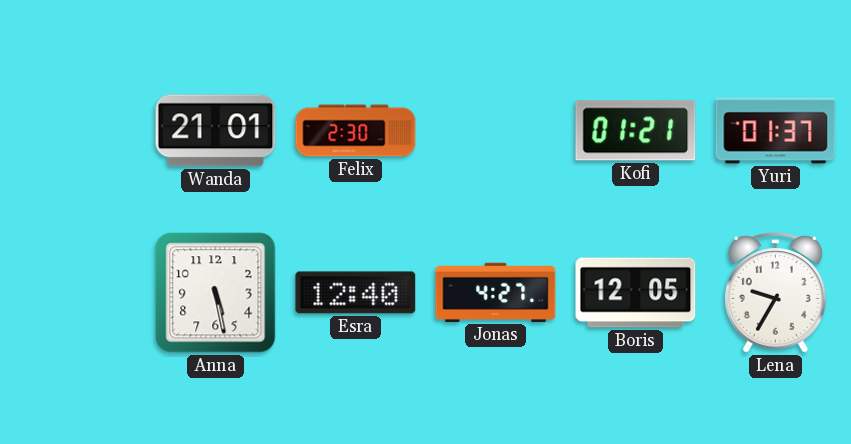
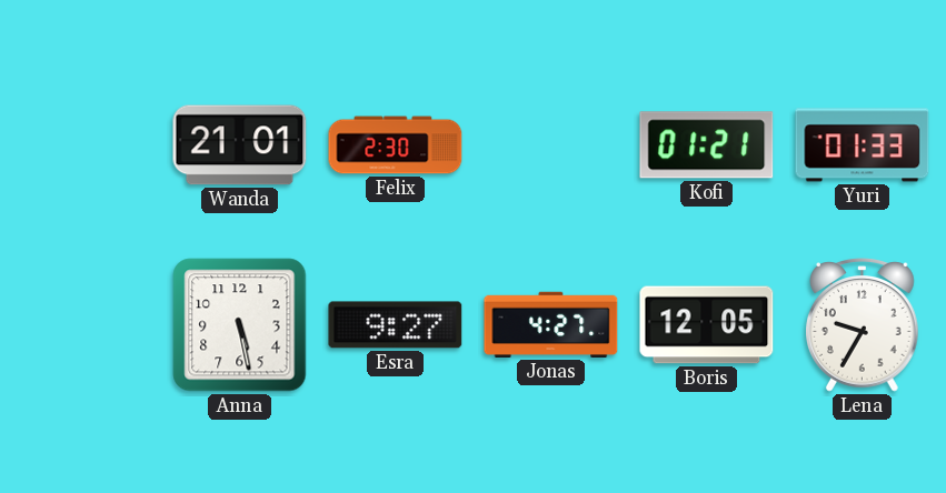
Yuri: 01:37 -> 01:33
Esra: 12:40 -> 9:27
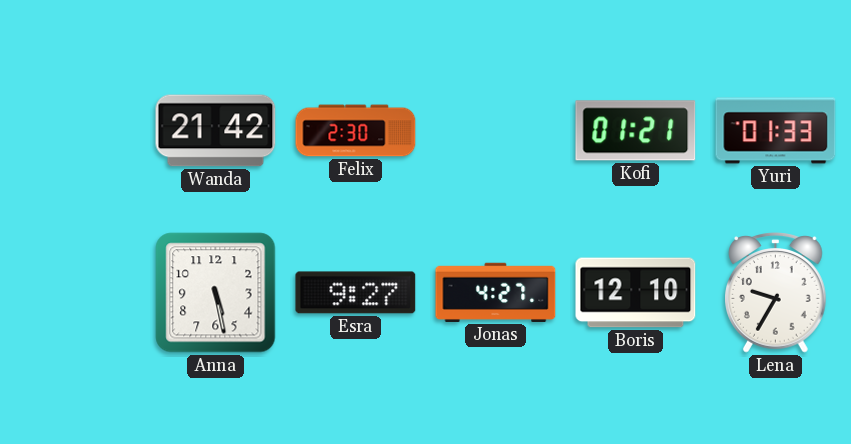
Wanda: 21:01 -> 21:42
Boris: 12:05 -> 12:10
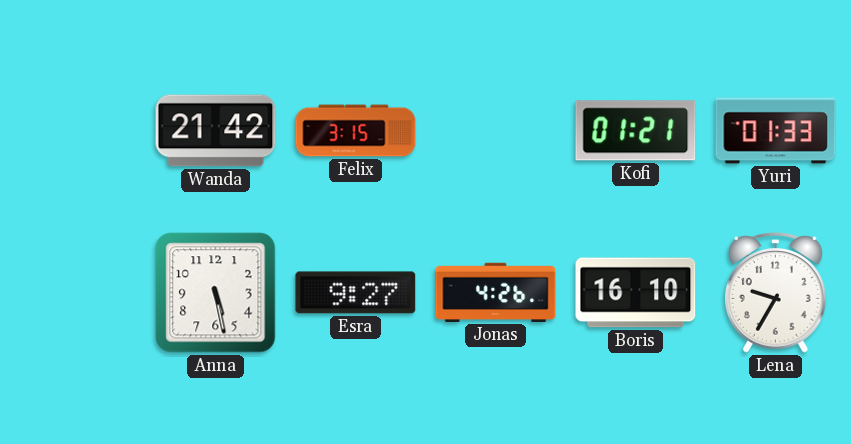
Felix: 2:30 -> 3:15
Jonas: 4:27 -> 4:26
Boris: 12:10 -> 16:10
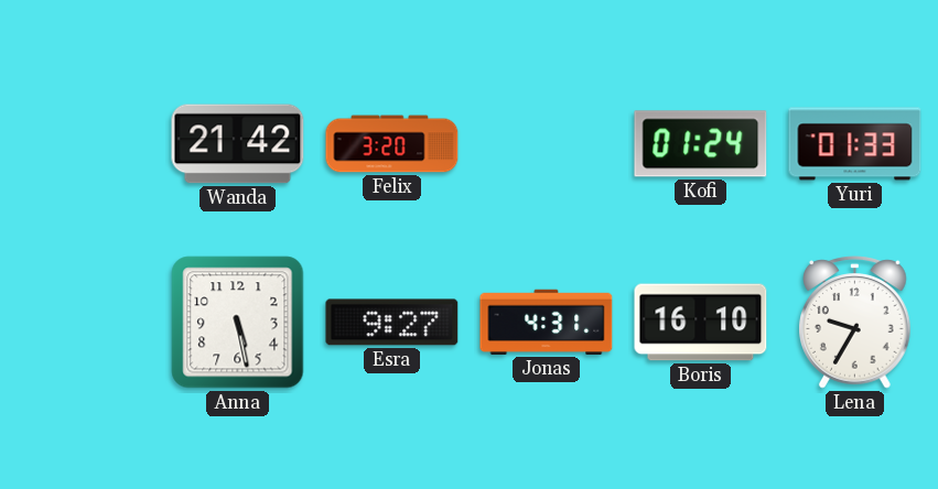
Felix: 3:15 -> 3:20
Kofi: 01:21 -> 01:24
Jonas: 4:26 -> 4:31
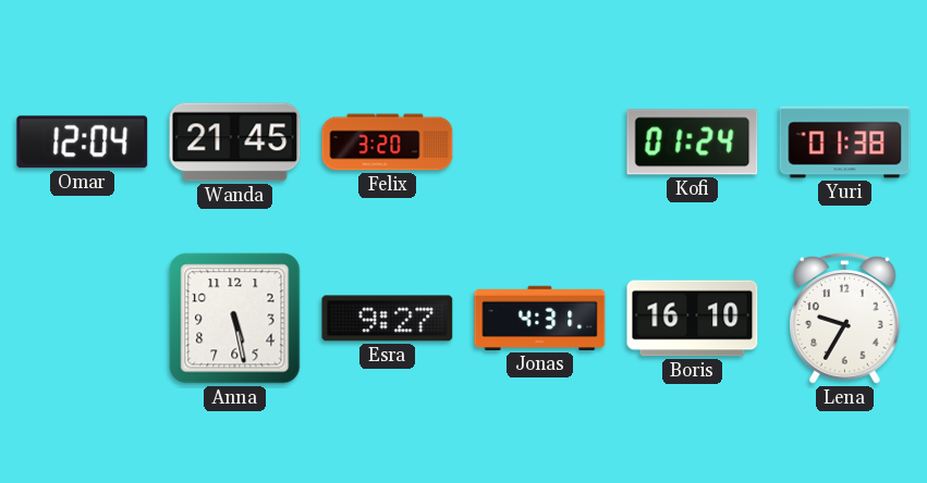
Omar: none -> 12:04
Wanda: 21:42 -> 21:45
Yuri: 01:33 -> 01:38
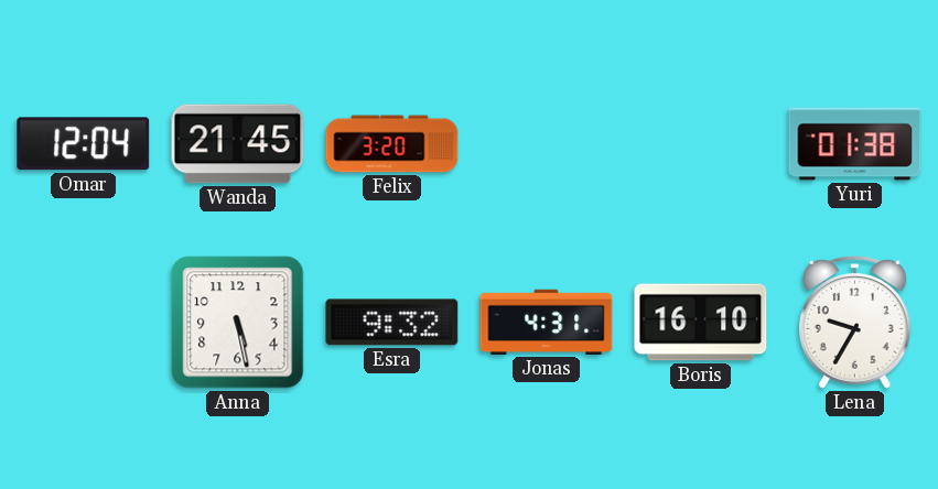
Kofi: 01:24 -> none
Esra: 9:27 -> 9:32
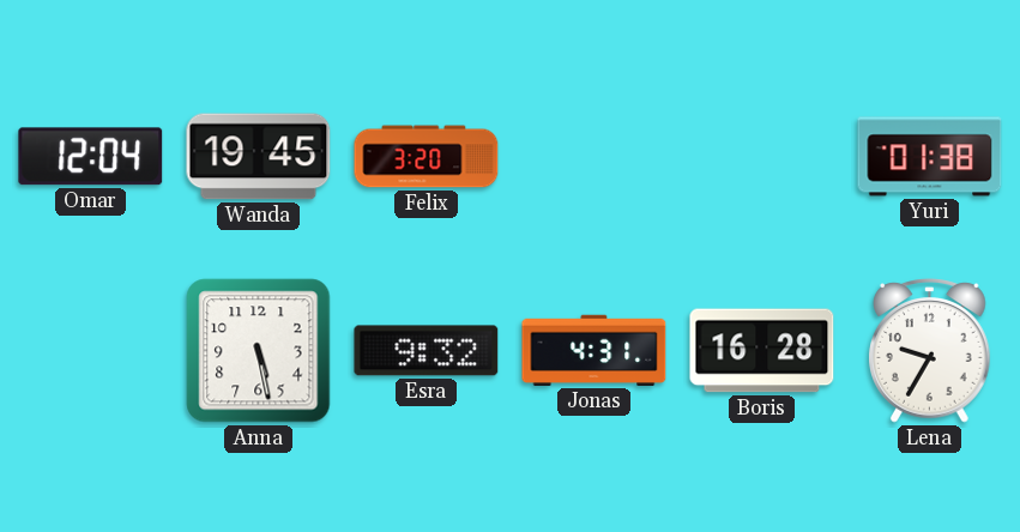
Wanda: 21:45 -> 19:45
Boris: 16:10 -> 16:28
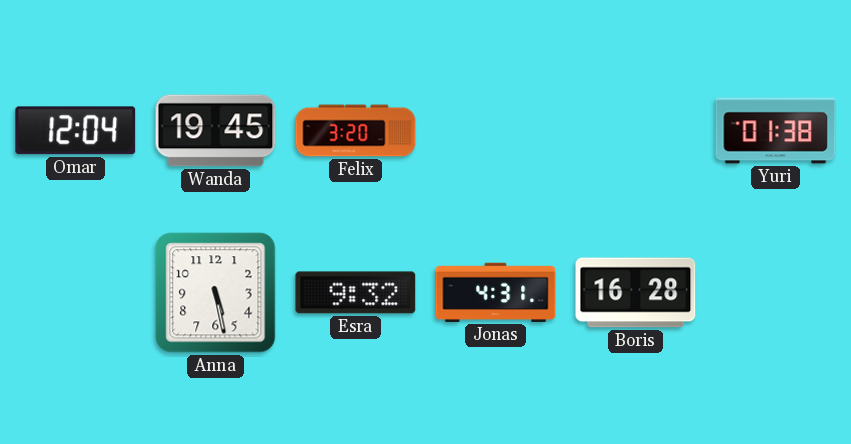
Lena: 9:35 -> none
